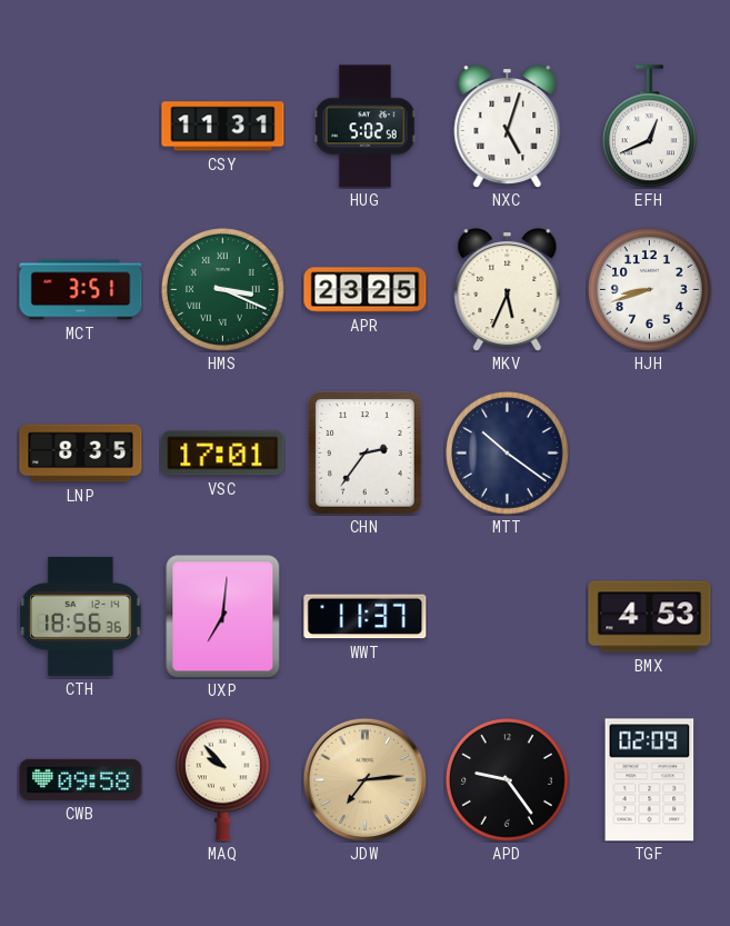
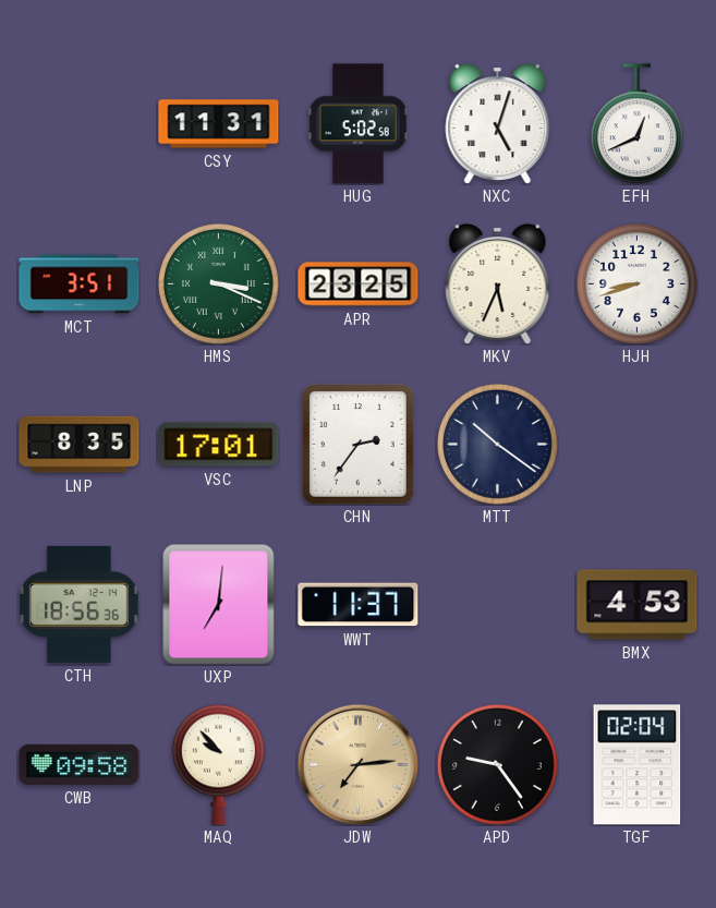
TGF: 02:09 -> 02:04
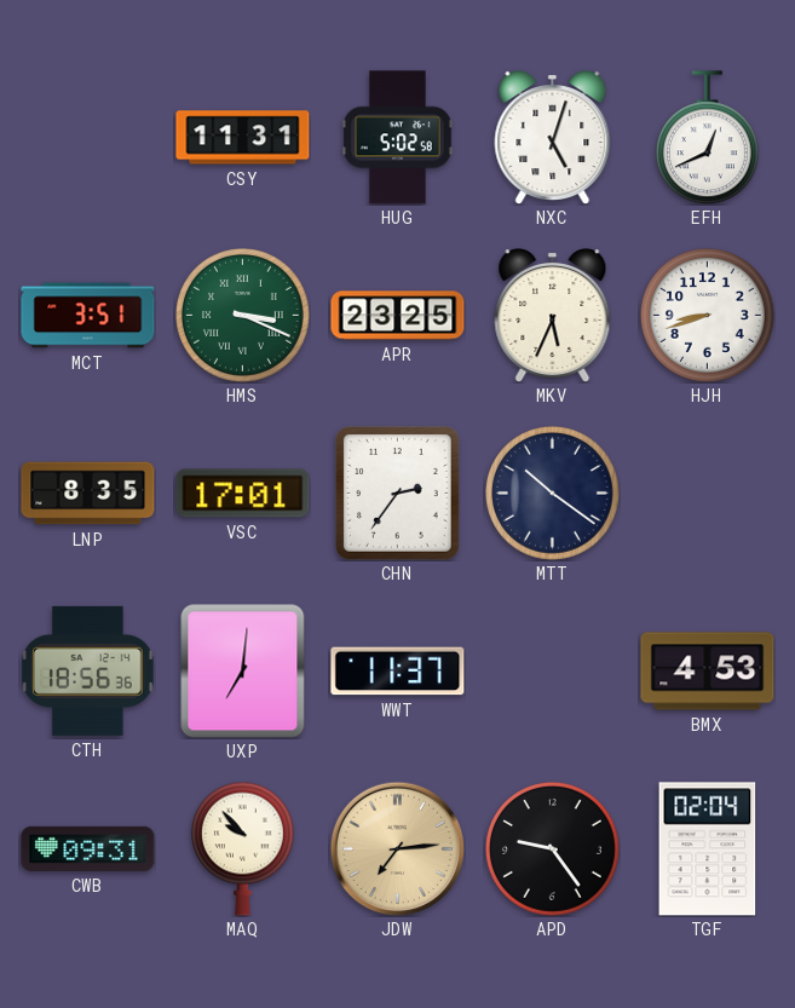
CWB: 09:58 -> 09:31
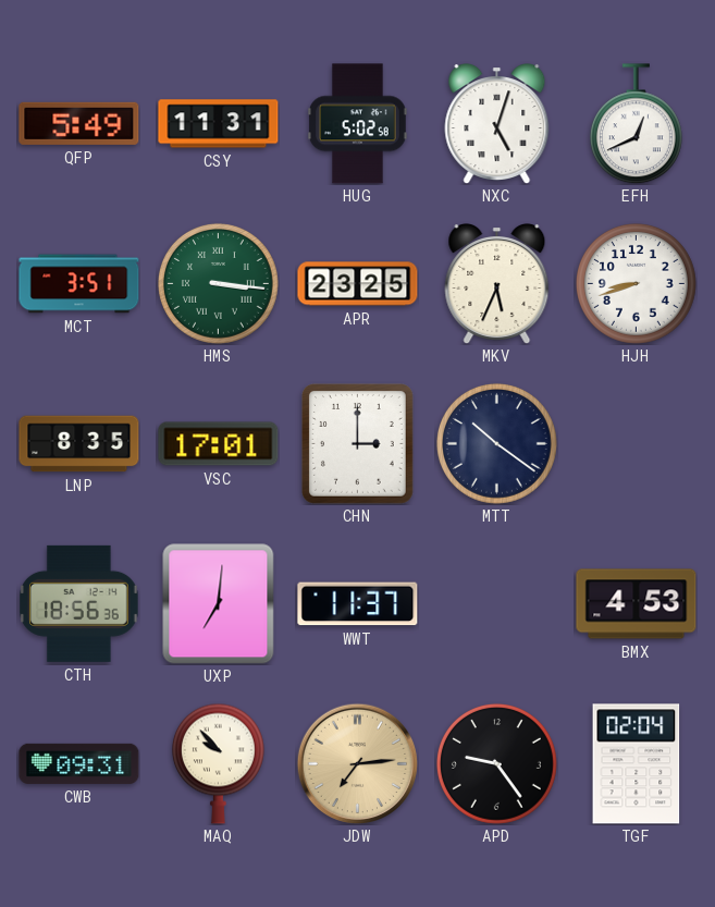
QFP: none -> 5:49
HMS: 3:19 -> 3:16
CHN: 2:36 -> 3:00
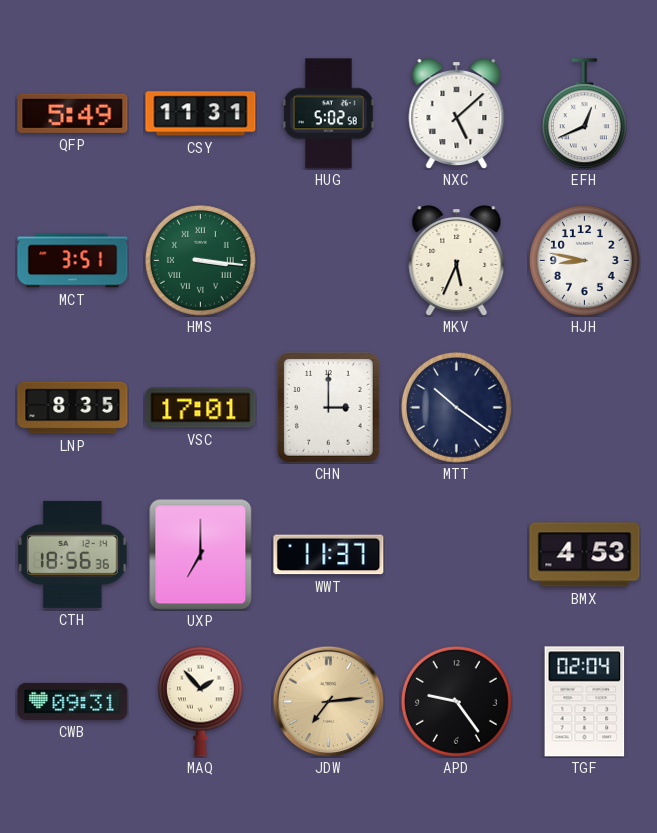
NXC: 5:03 -> 5:08
APR: 23:25 -> none
HJH: 8:42 -> 8:47
UXP: 7:01 -> 7:00
MAQ: 9:53 -> 1:53
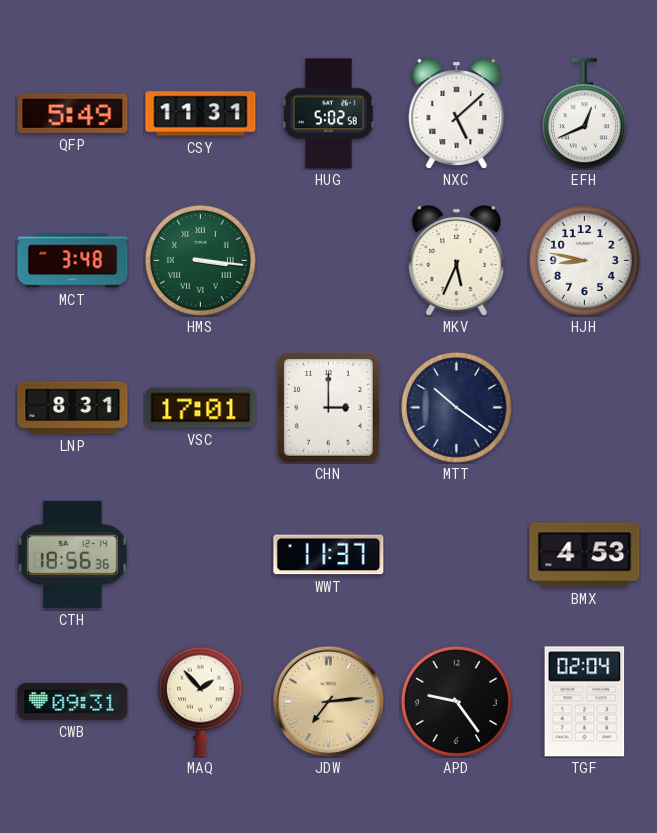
MCT: 3:51 -> 3:48
LNP: 8:35 -> 8:31
UXP: 7:00 -> none
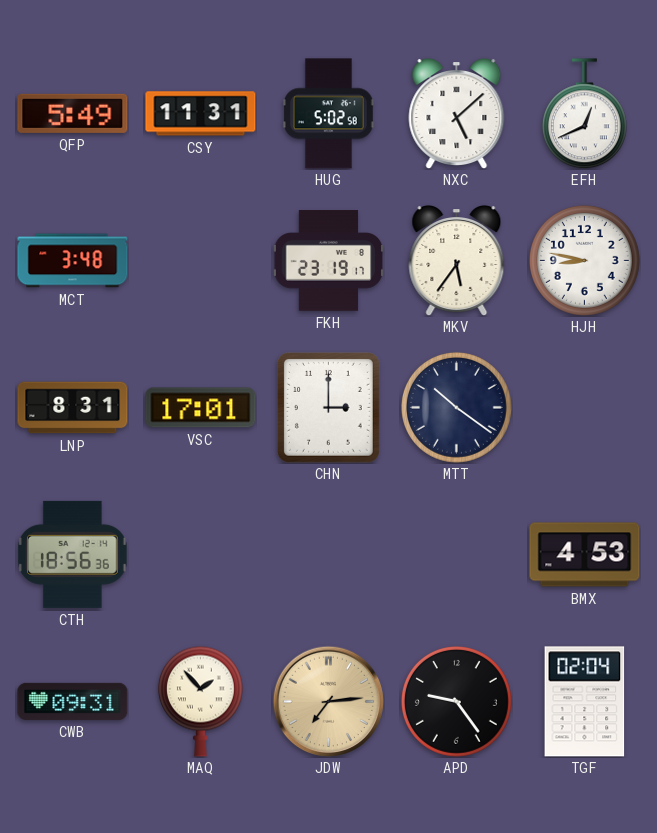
HMS: 3:16 -> none
FKH: none -> 23:19
MKV: 5:34 -> 5:36
WWT: 11:37 -> none
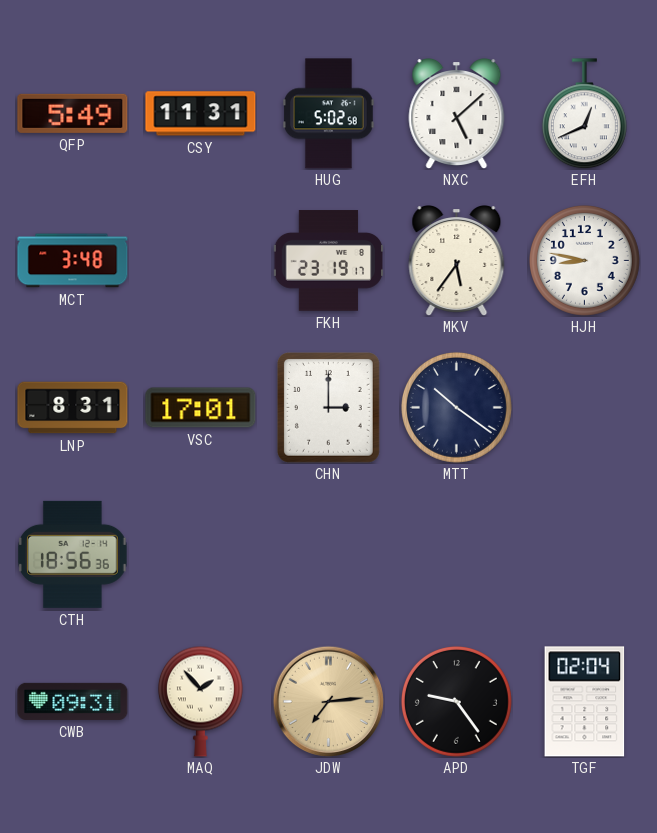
BMX: 4:53 -> none
